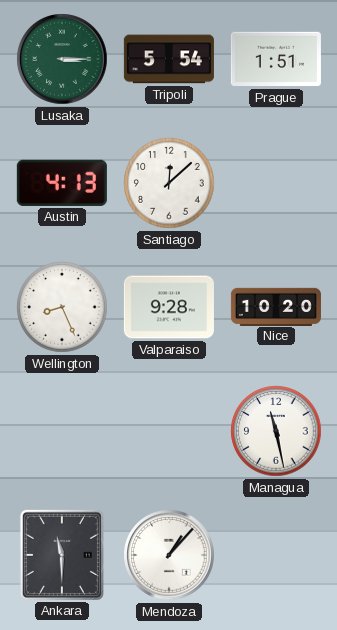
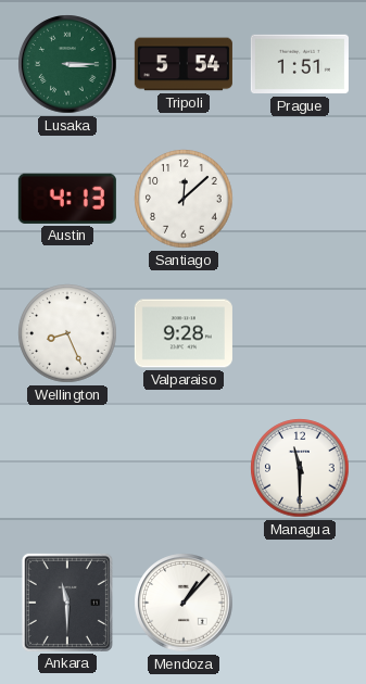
Nice: 10:20 -> none
Managua: 11:28 -> 11:30
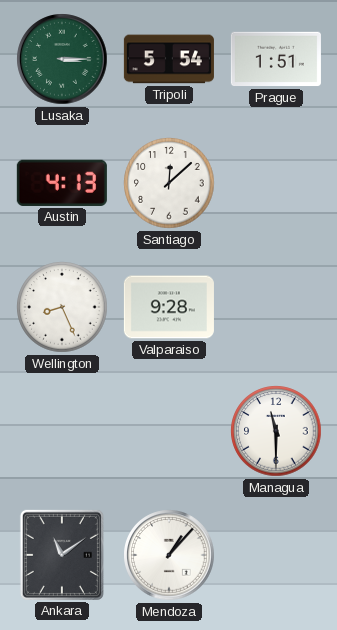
Ankara: 11:30 -> 11:09
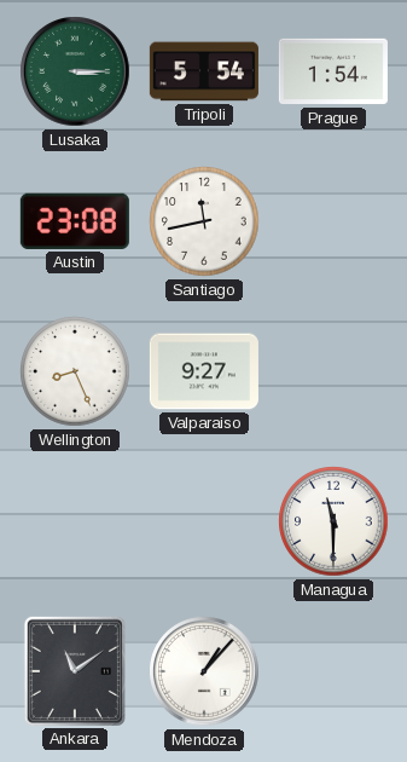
Prague: 1:51 -> 1:54
Austin: 4:13 -> 23:08
Santiago: 12:08 -> 11:43
Valparaiso: 9:28 -> 9:27
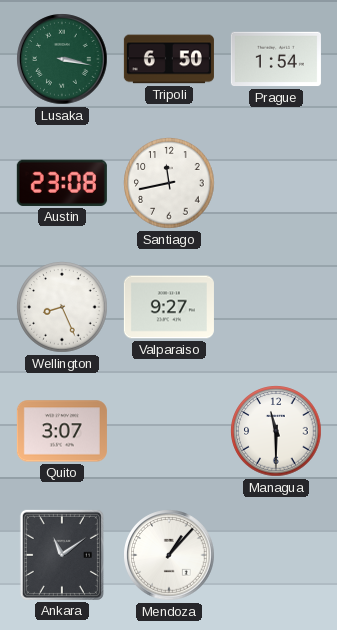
Lusaka: 3:15 -> 3:17
Tripoli: 5:54 -> 6:50
Quito: none -> 3:07
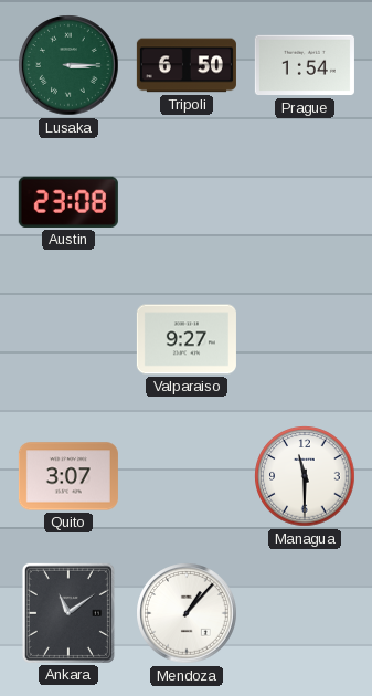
Lusaka: 3:17 -> 3:15
Santiago: 11:43 -> none
Wellington: 8:26 -> none
